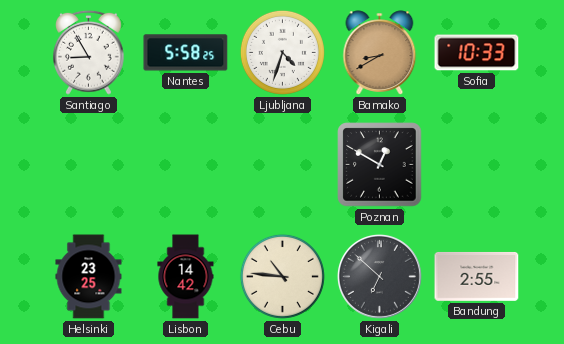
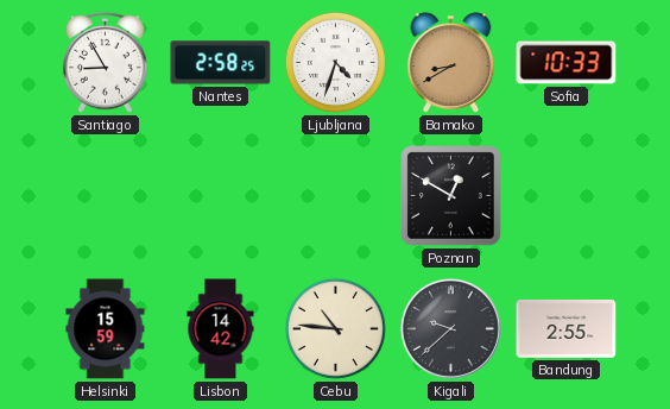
Nantes: 5:58 -> 2:58
Helsinki: 23:25 -> 15:59
Kigali: 6:52 -> 9:38
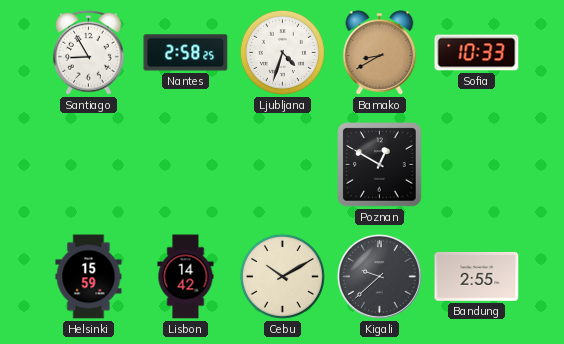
Cebu: 10:46 -> 10:10
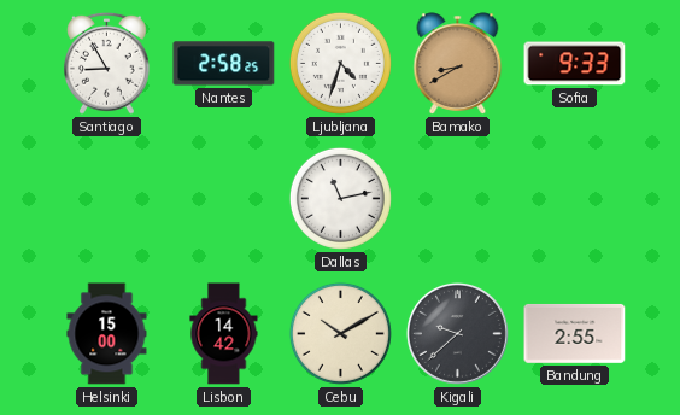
Sofia: 10:33 -> 9:33
Dallas: none -> 11:13
Poznan: 12:50 -> none
Helsinki: 15:59 -> 15:00
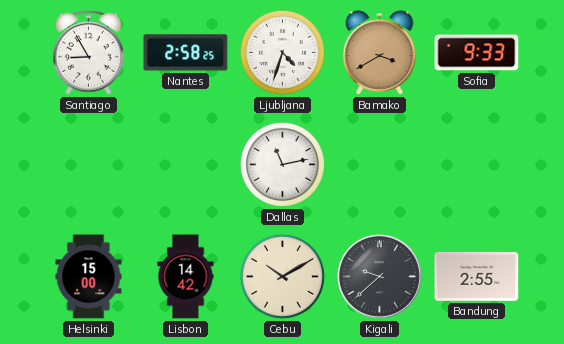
Bamako: 8:40 -> 3:40
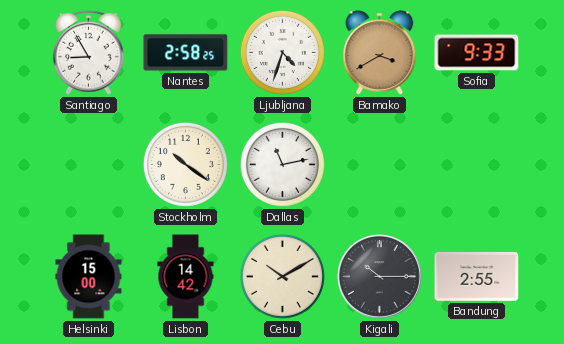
Stockholm: none -> 10:21
Kigali: 9:38 -> 10:15
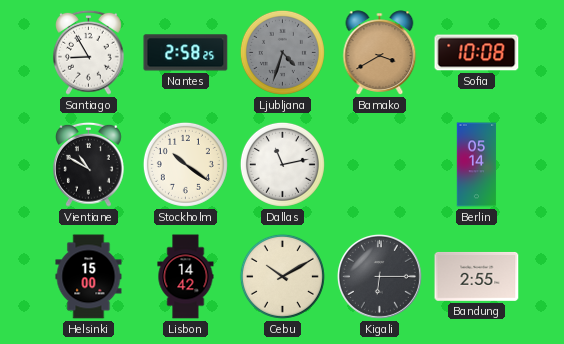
Ljubljana dial: white -> grey
Sofia: 9:33 -> 10:08
Vientiane: none -> 10:50
Berlin: none -> 05:14
Kigali: 10:15 -> 6:15
